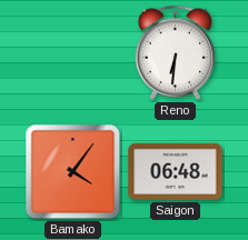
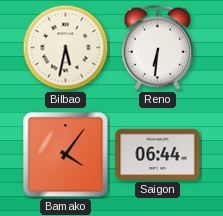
Bilbao: none -> 5:32
Saigon: 06:48 -> 06:44
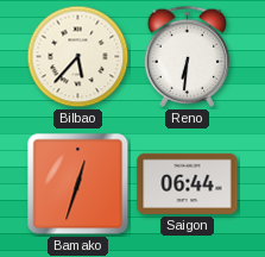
Bilbao: 5:32 -> 5:37
Bamako: 4:06 -> 12:33
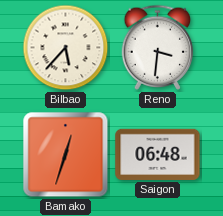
Reno: 6:31 -> 3:31
Saigon: 06:44 -> 06:48
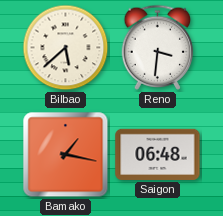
Bilbao: 5:37 -> 5:38
Bamako: 12:33 -> 1:17
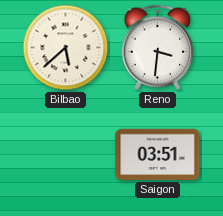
Bamako: 1:17 -> none
Saigon: 06:48 -> 03:51
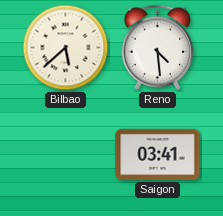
Reno: 3:31 -> 4:29
Saigon: 03:51 -> 03:41
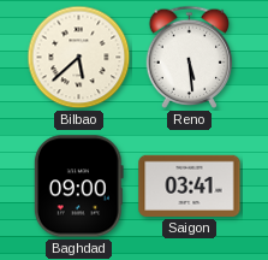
Reno: 4:29 -> 5:29
Baghdad: none -> 09:00
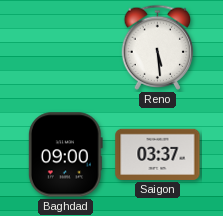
Bilbao: 5:38 -> none
Saigon: 03:41 -> 03:37
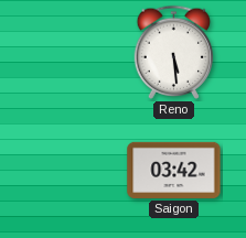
Baghdad: 09:00 -> none
Saigon: 03:37 -> 03:42
